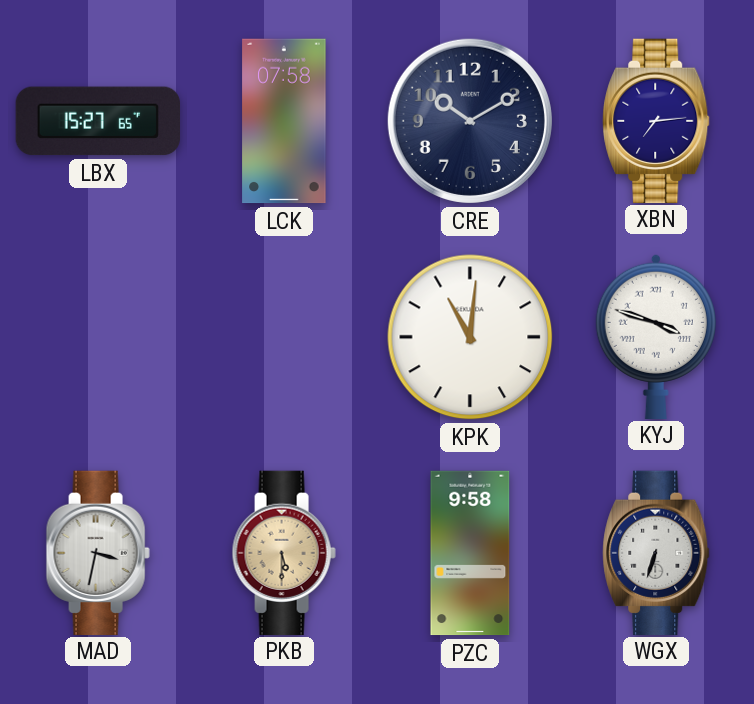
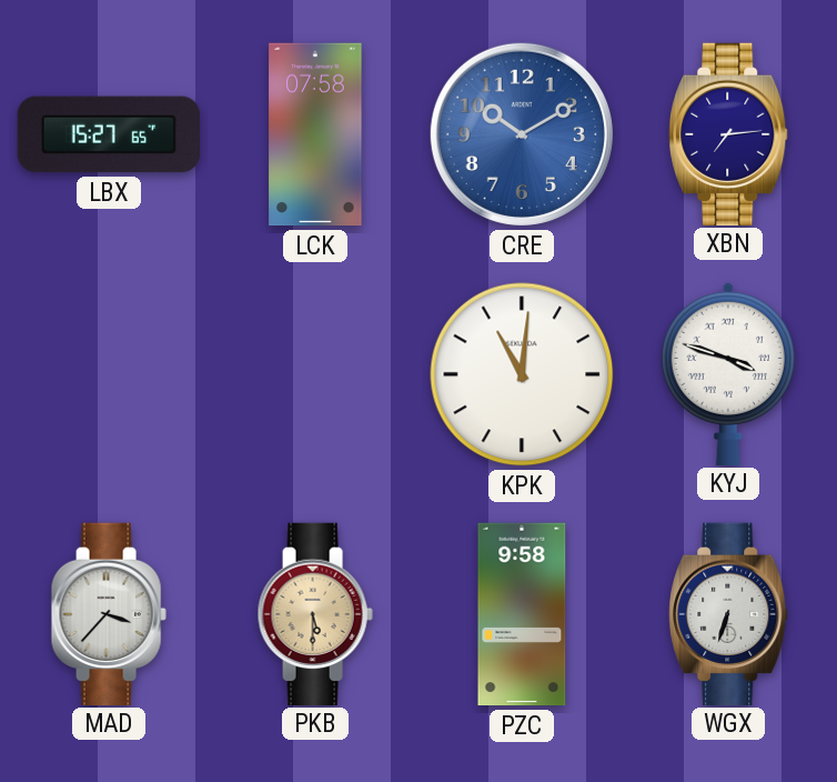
CRE dial: navy -> blue
MAD: 3:32 -> 3:37
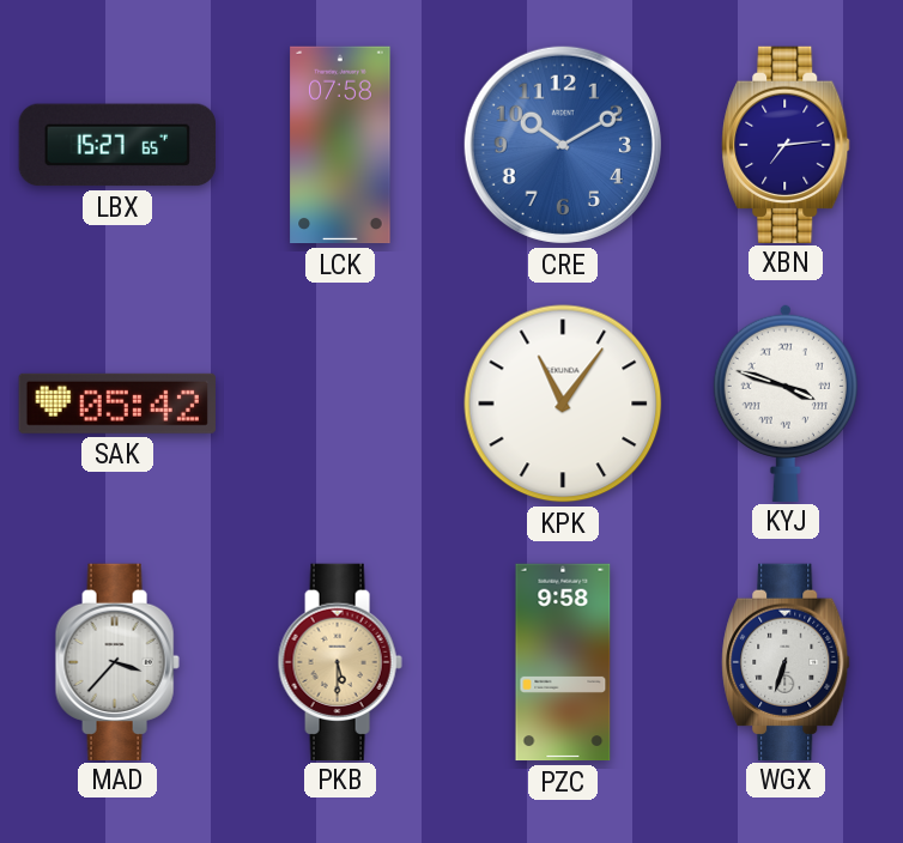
SAK: none -> 05:42
KPK: 11:01 -> 11:06
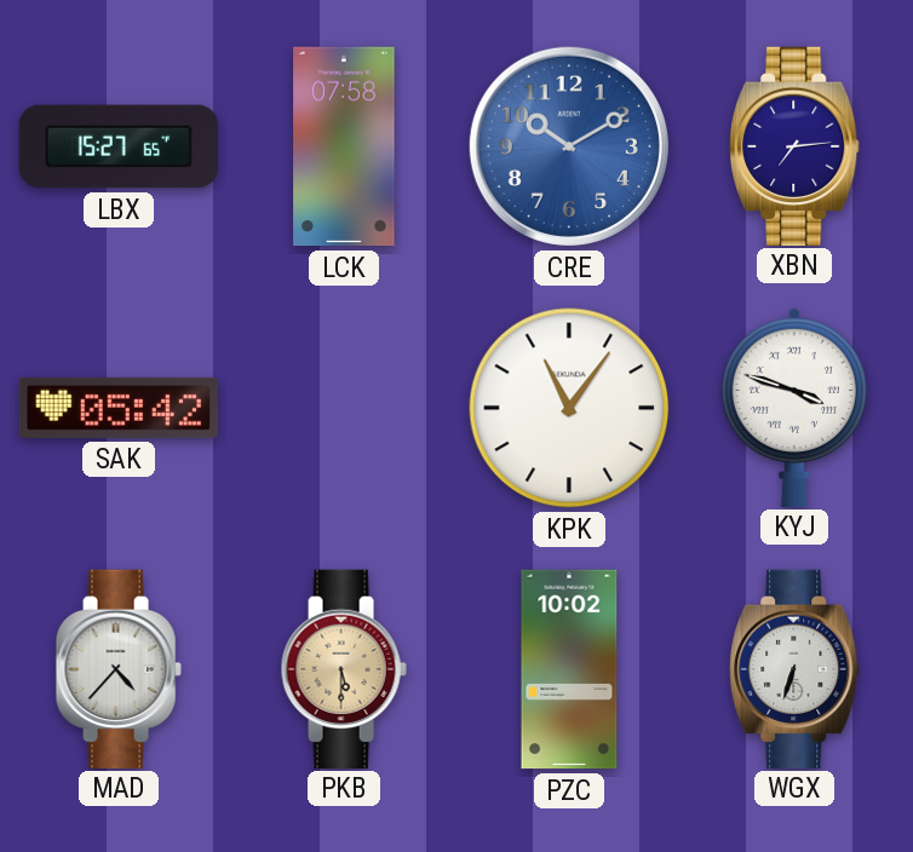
MAD: 3:37 -> 4:37
PZC: 9:58 -> 10:02
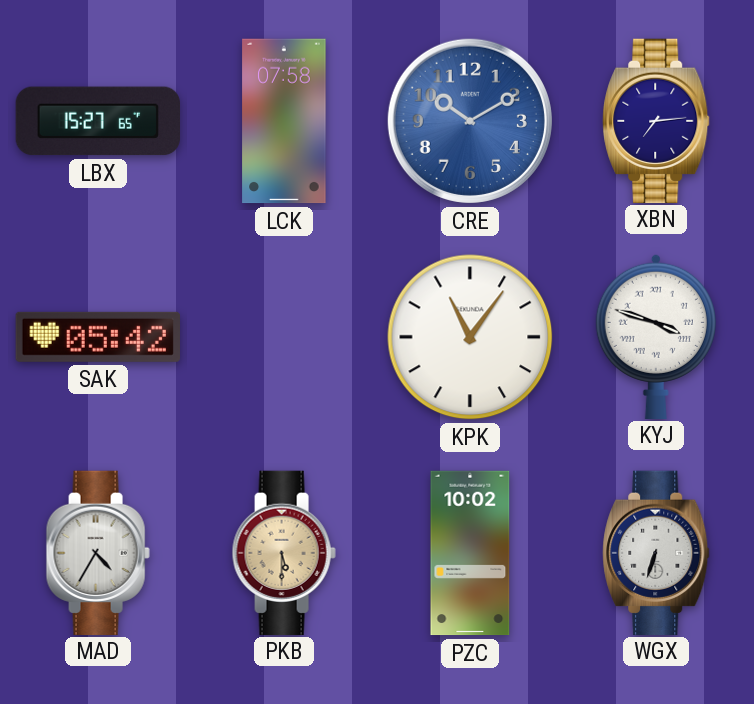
MAD: 4:37 -> 4:35
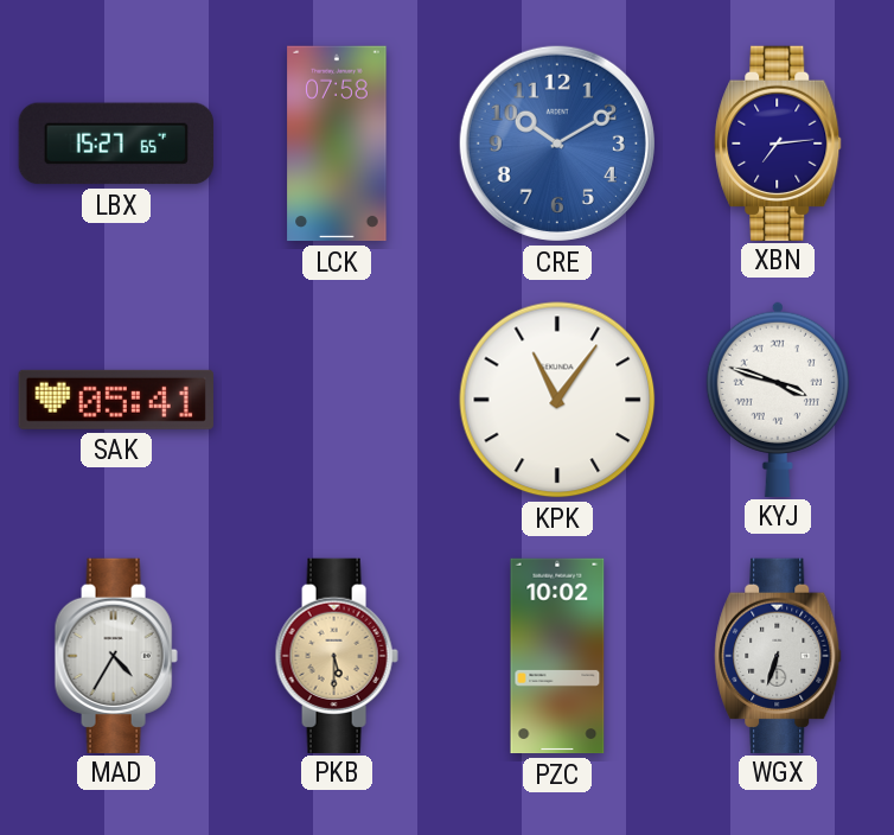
SAK: 05:42 -> 05:41
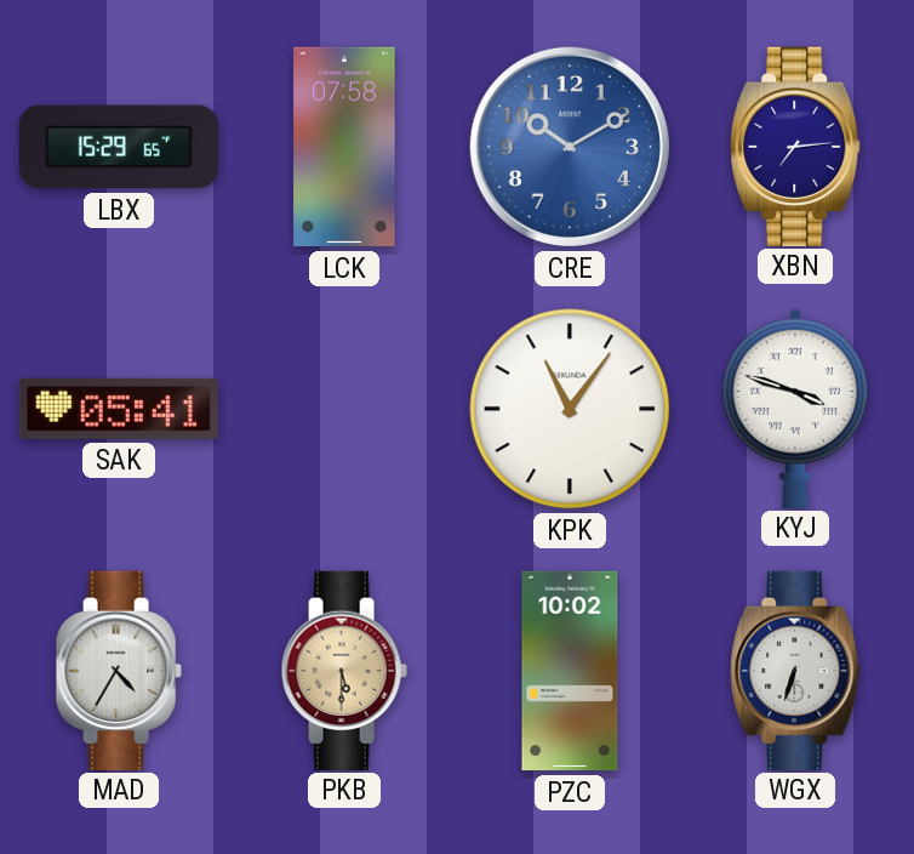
LBX: 15:27 -> 15:29
